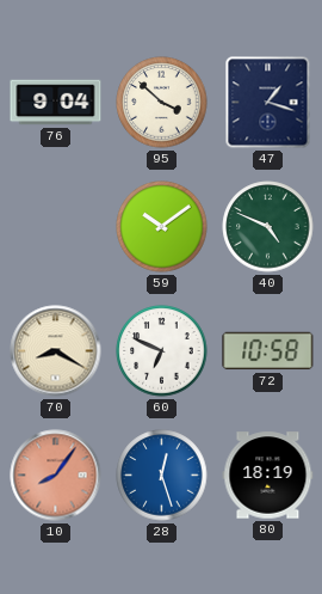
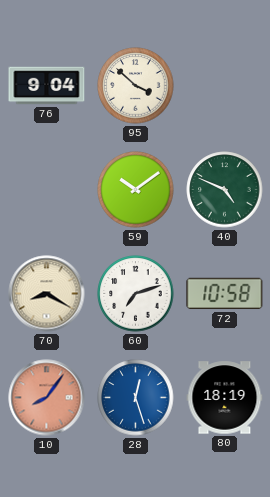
47: 1:18 -> none
60: 6:49 -> 7:12
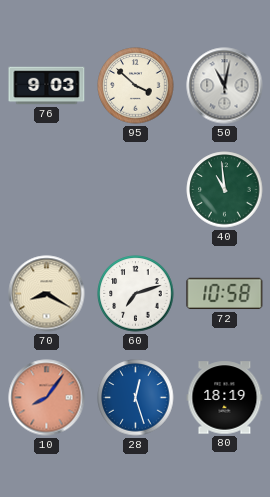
76: 9:04 -> 9:03
50: none -> 11:02
59: 10:09 -> none
40: 4:49 -> 10:59
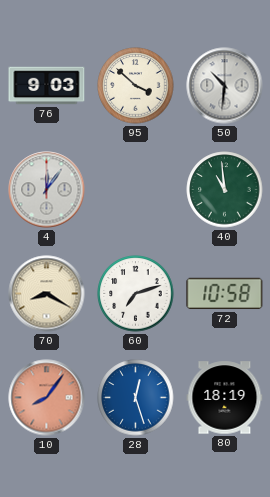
50: 11:02 -> 10:31
4: none -> 12:06
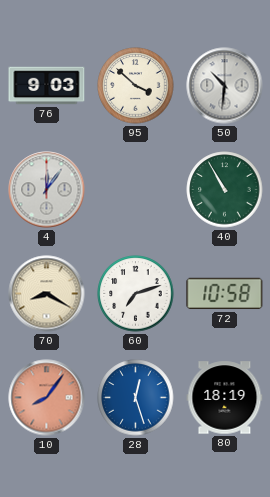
40: 10:59 -> 10:55
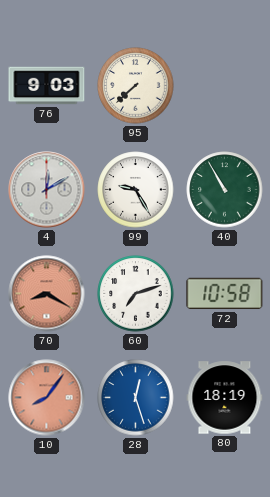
95: 3:52 -> 7:38
50: 10:31 -> none
4: 12:06 -> 12:10
99: none -> 9:25
70 dial: cream -> salmon
